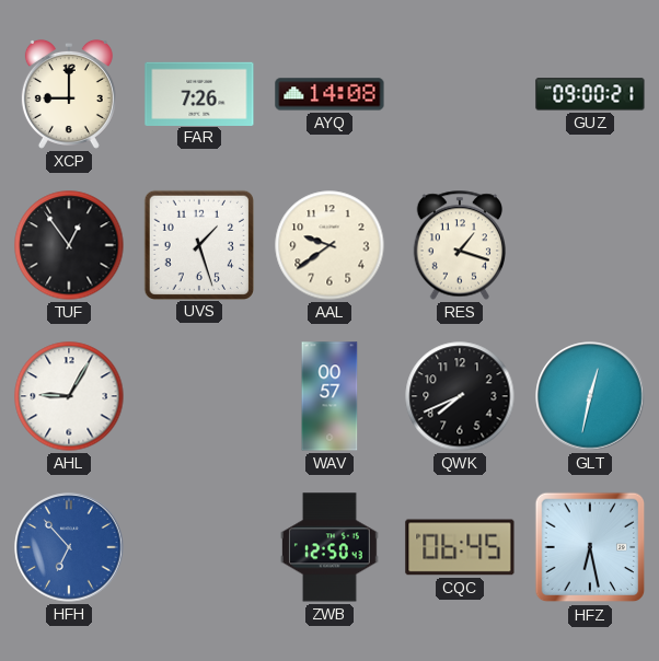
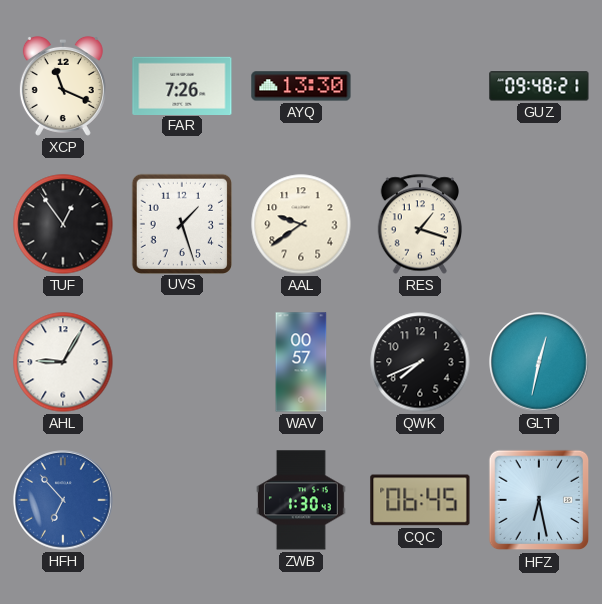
XCP: 9:00 -> 11:19
AYQ: 14:08 -> 13:30
GUZ: 09:00 -> 09:48
ZWB: 12:50 -> 1:30
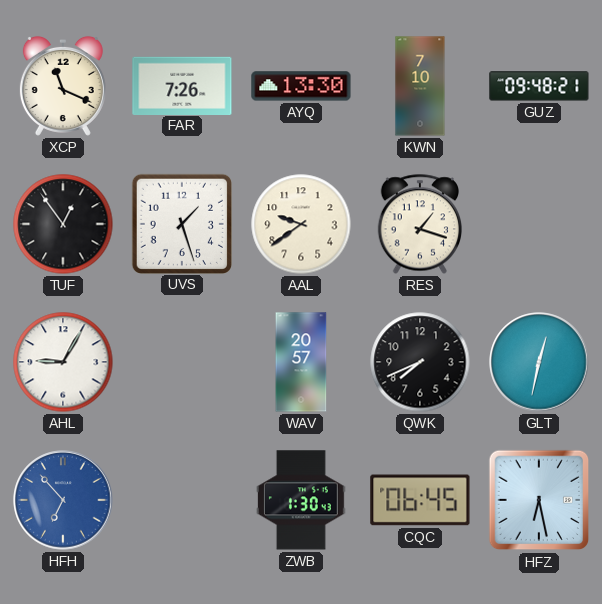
KWN: none -> 7:10
WAV: 00:57 -> 20:57
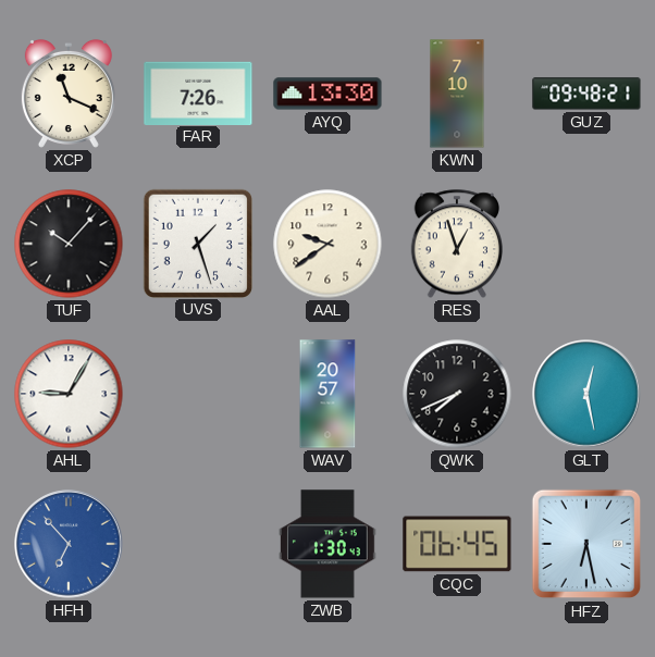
TUF: 12:54 -> 10:07
RES: 1:18 -> 12:57
GLT: 12:32 -> 12:28
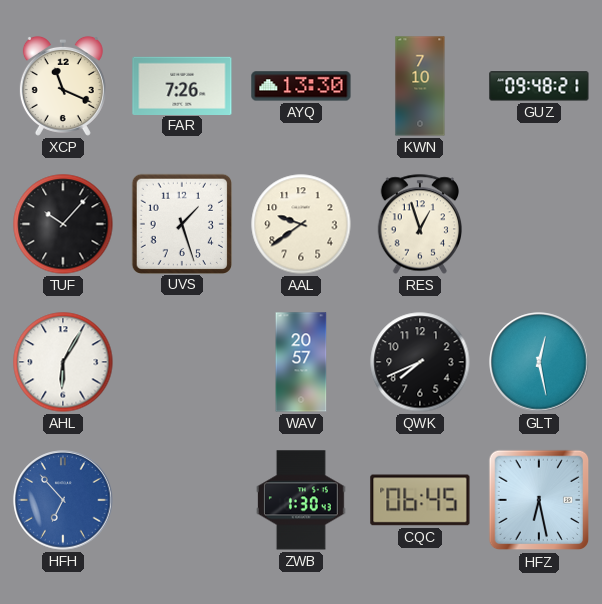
AHL: 9:05 -> 6:05
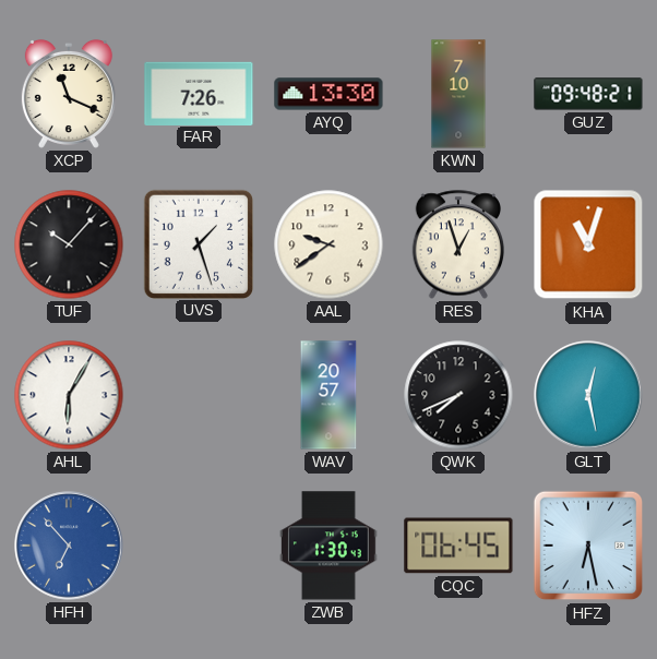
KHA: none -> 11:03
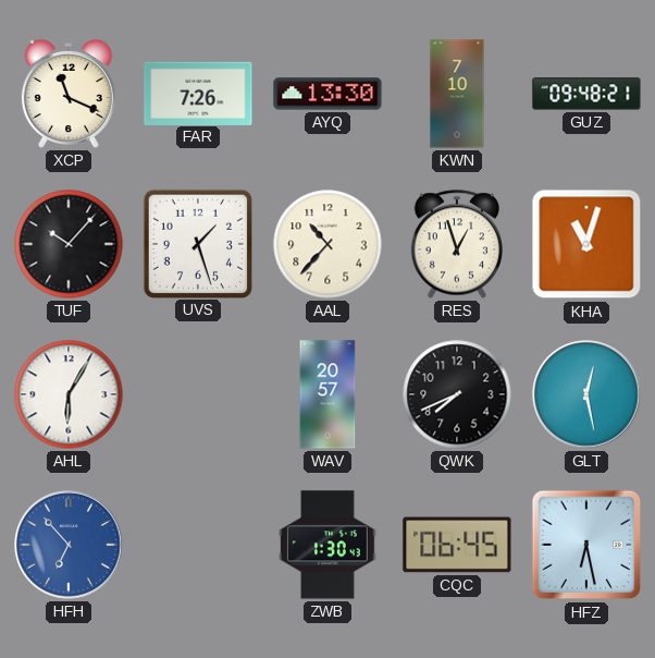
AAL: 9:39 -> 10:37
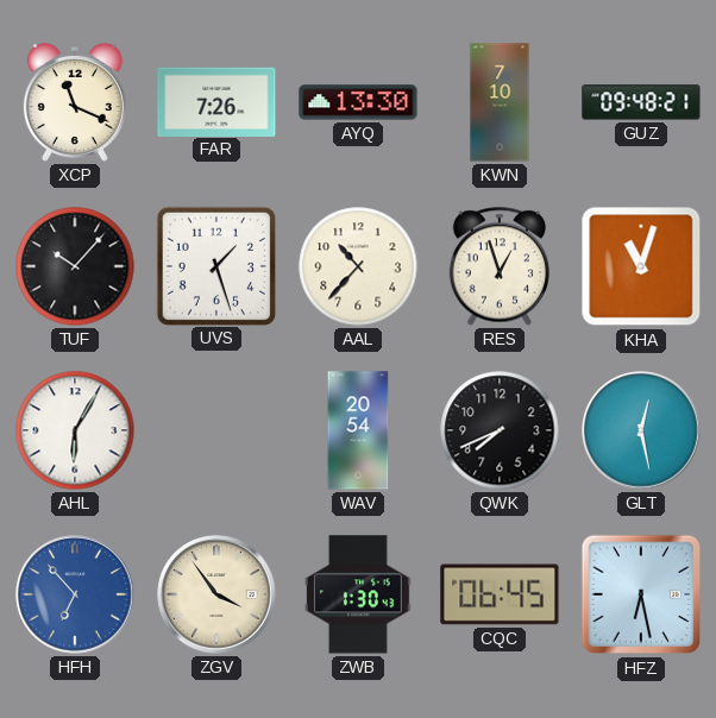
WAV: 20:57 -> 20:54
ZGV: none -> 3:54
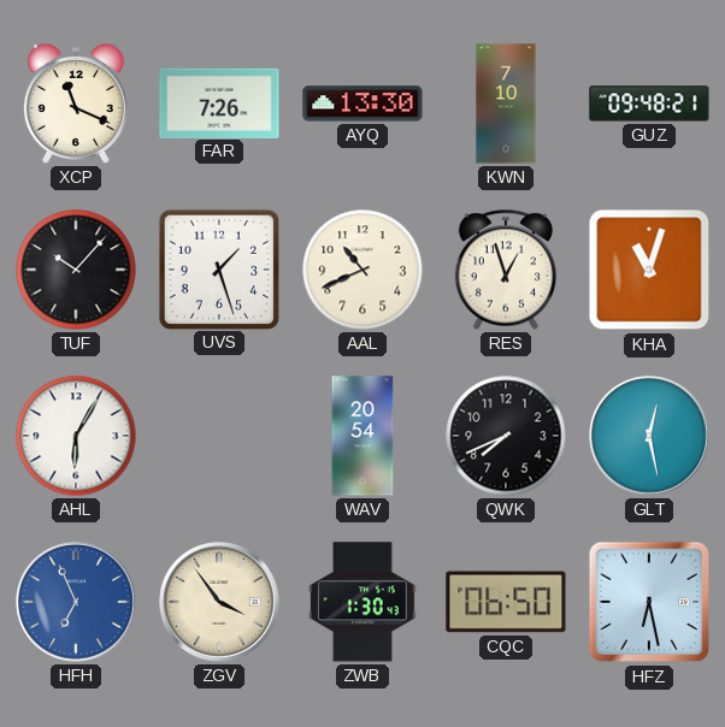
AAL: 10:37 -> 10:41
HFH: 6:53 -> 6:56
CQC: 06:45 -> 06:50
